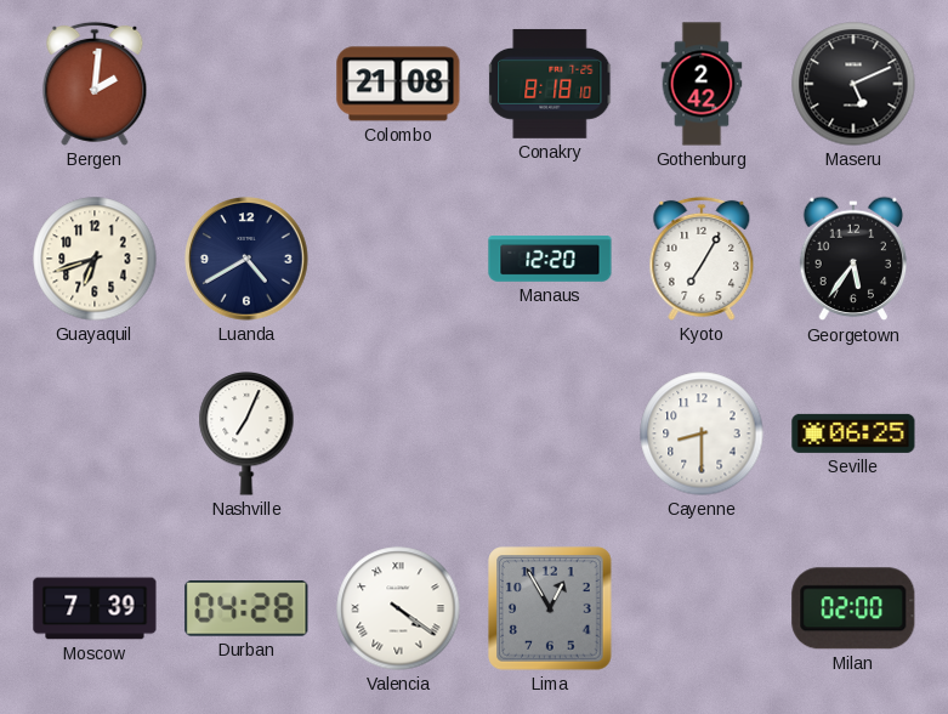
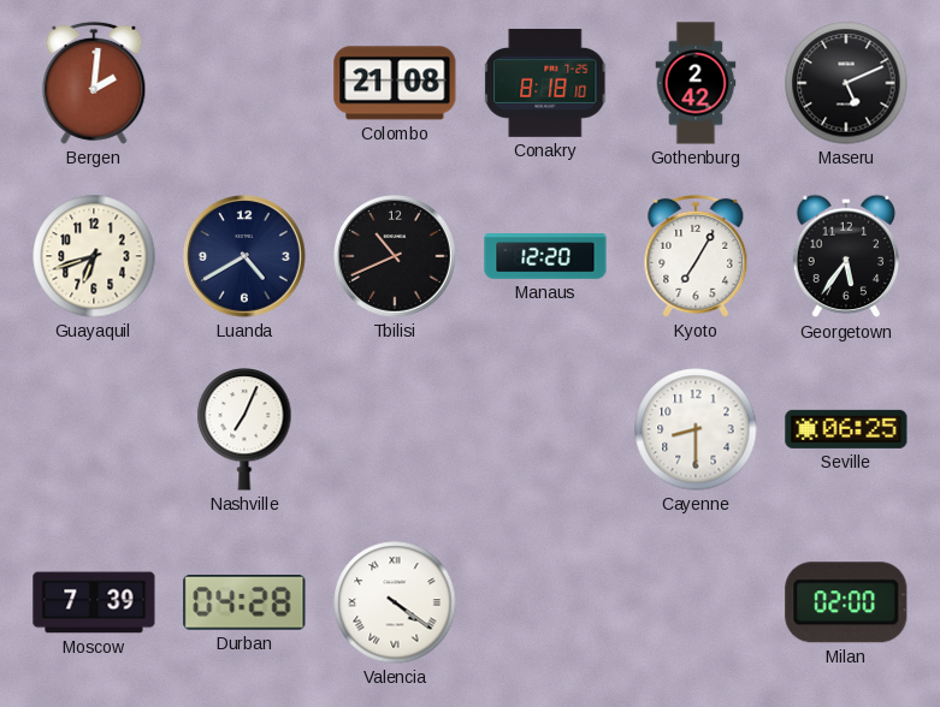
Tbilisi: none -> 10:41
Lima: 12:55 -> none
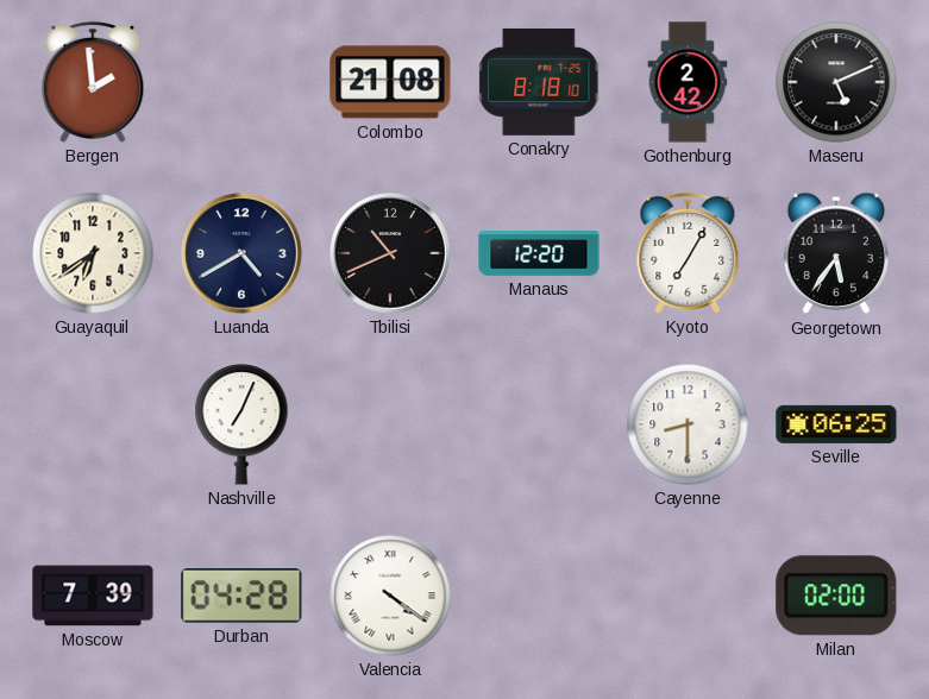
Bergen: 2:01 -> 1:59
Guayaquil: 6:42 -> 6:39
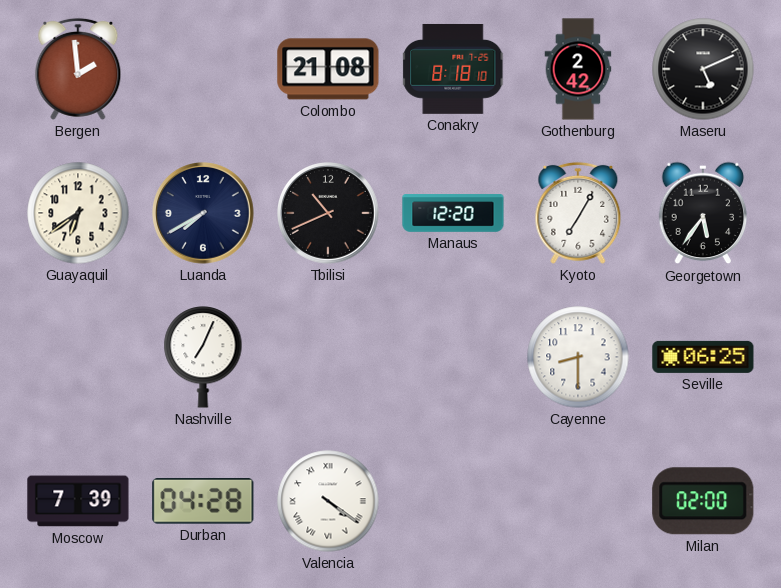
Luanda: 4:40 -> 7:40
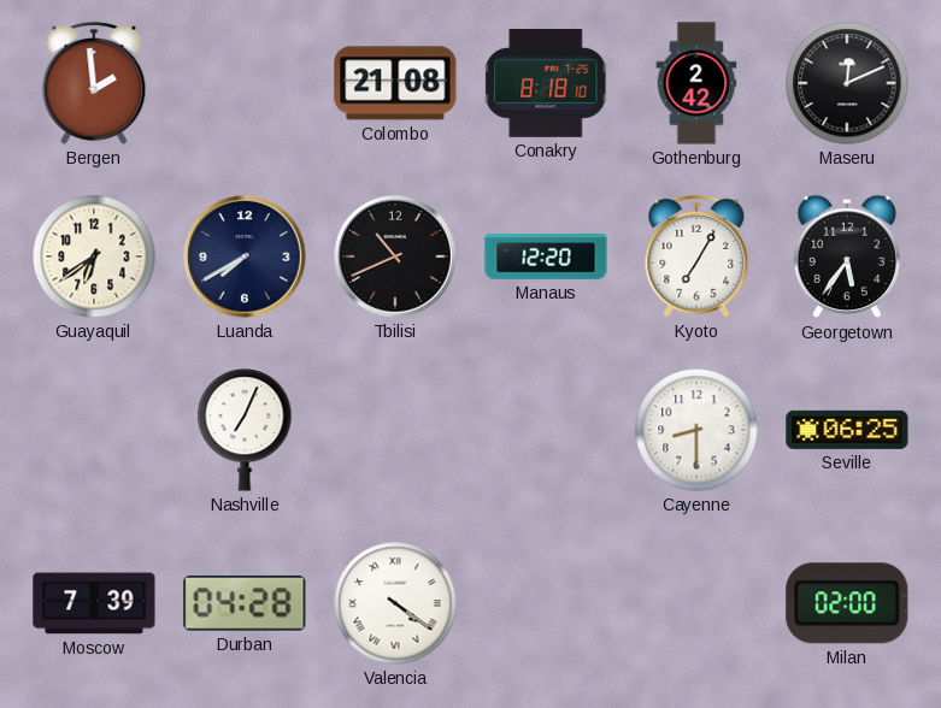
Maseru: 5:11 -> 12:11
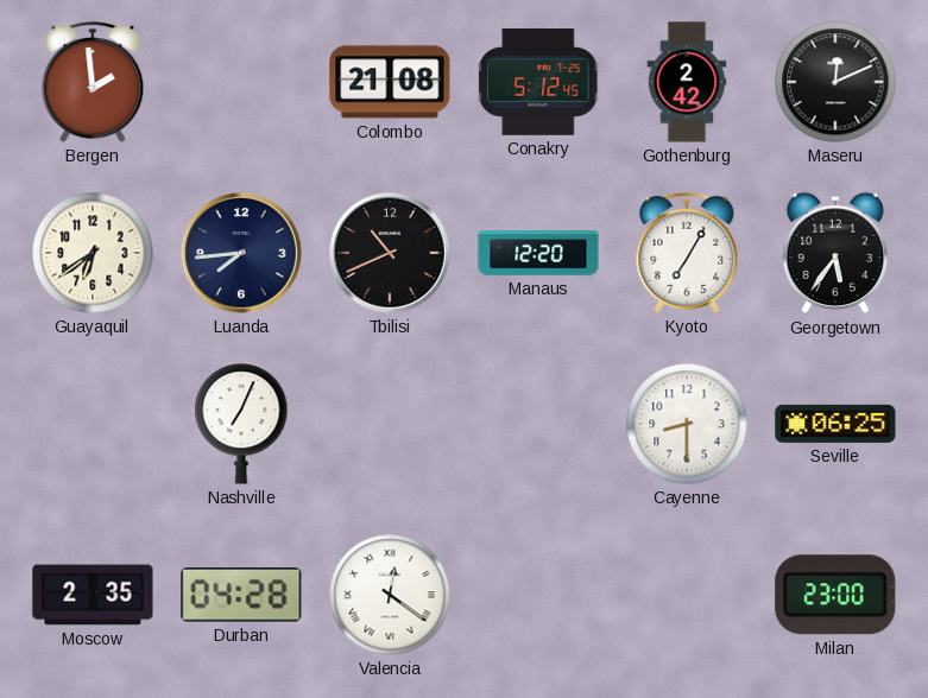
Conakry: 8:18 -> 5:12
Luanda: 7:40 -> 7:44
Moscow: 7:39 -> 2:35
Valencia: 4:21 -> 12:21
Milan: 02:00 -> 23:00
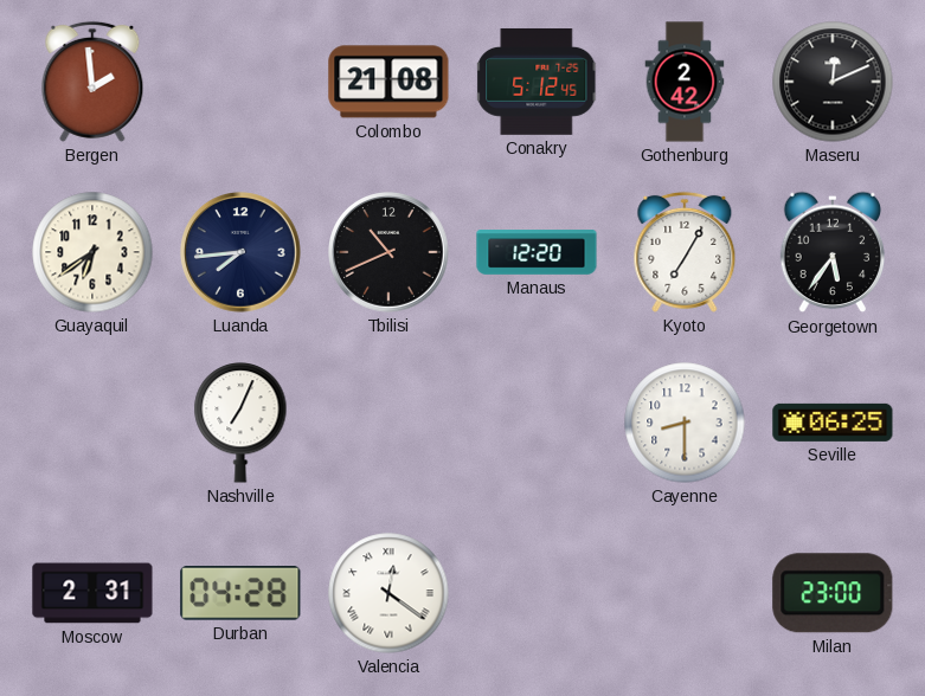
Moscow: 2:35 -> 2:31
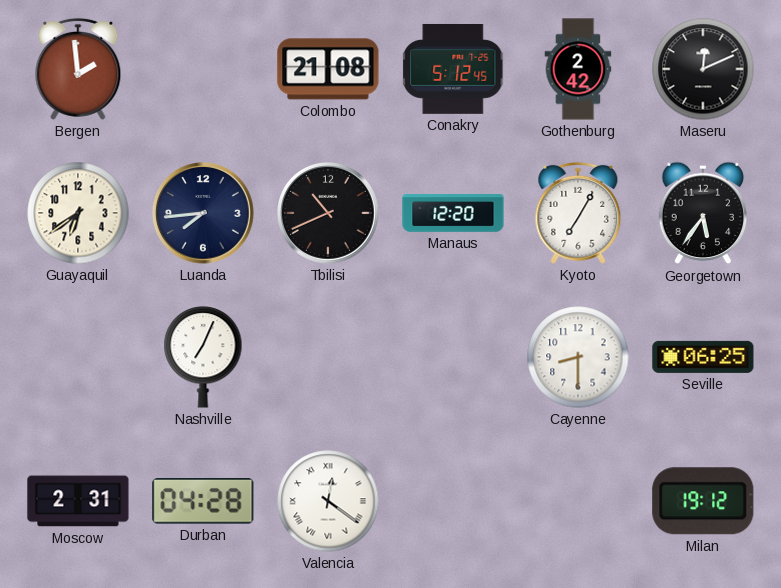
Milan: 23:00 -> 19:12
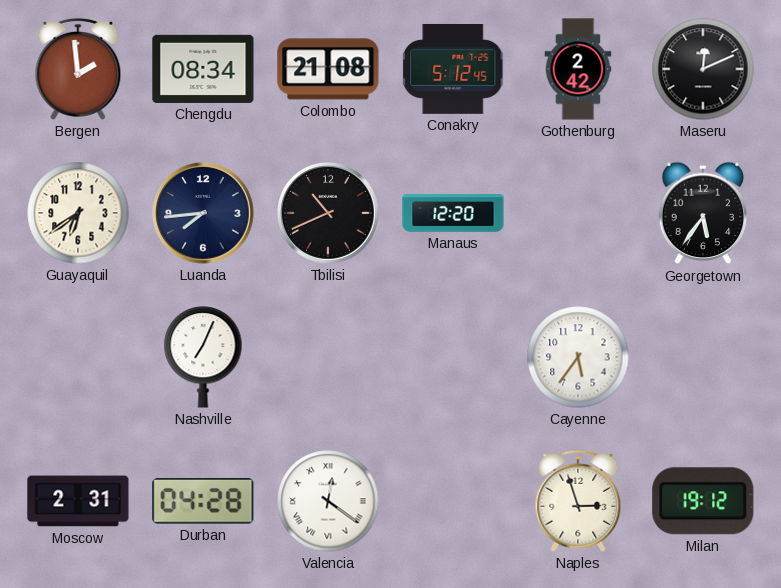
Chengdu: none -> 08:34
Kyoto: 7:05 -> none
Cayenne: 8:30 -> 5:36
Seville: 06:25 -> none
Naples: none -> 2:57
